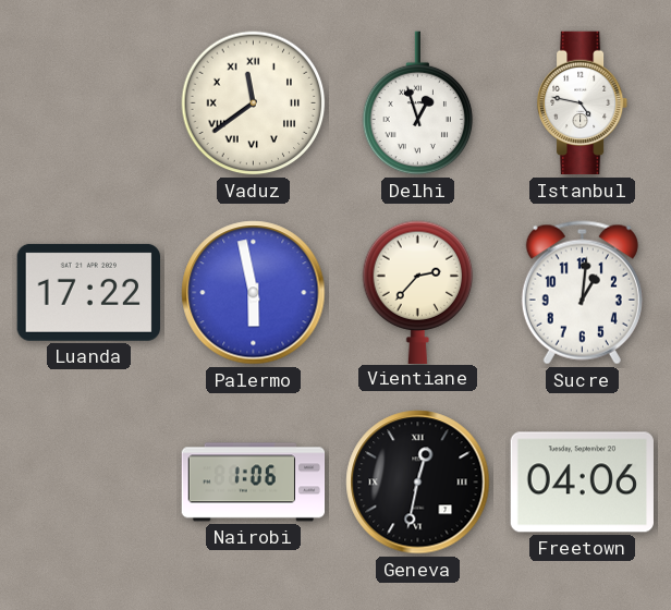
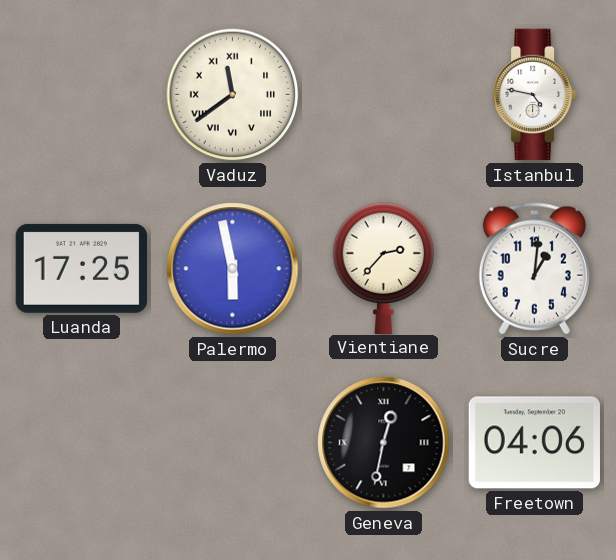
Delhi: 12:57 -> none
Luanda: 17:22 -> 17:25
Nairobi: 1:06 -> none
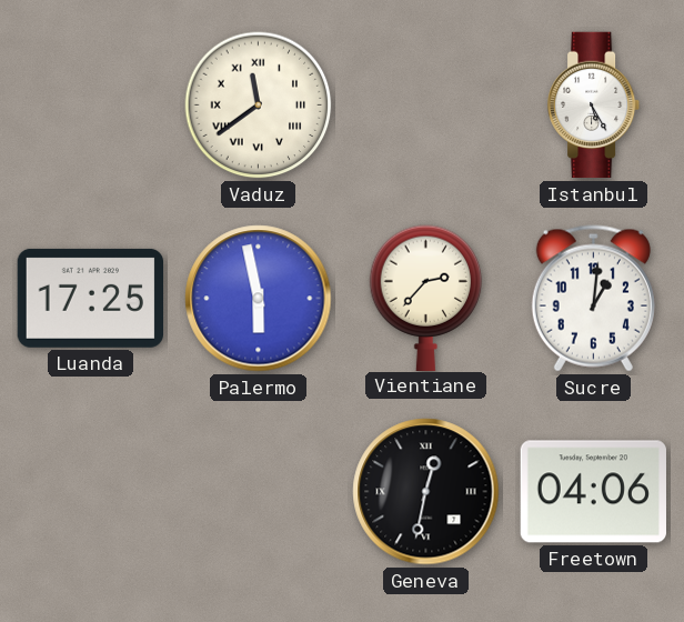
Istanbul: 4:47 -> 5:25
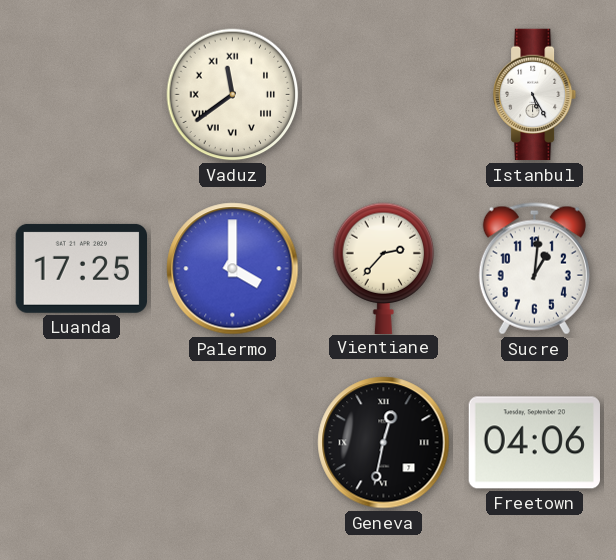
Palermo: 5:58 -> 4:00
